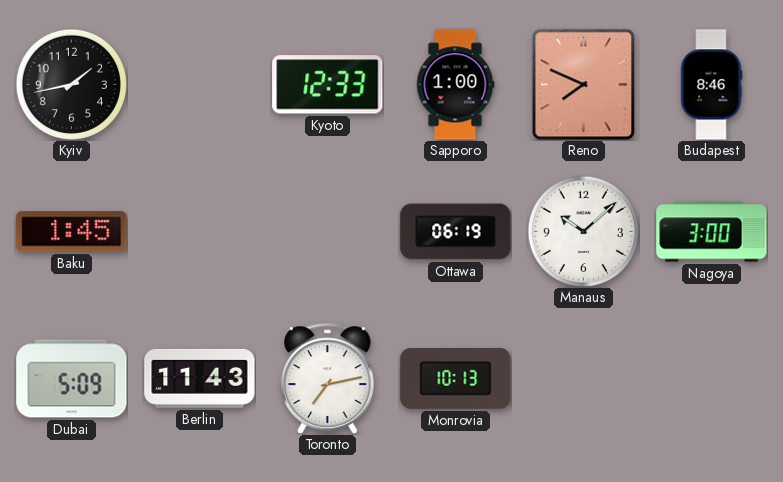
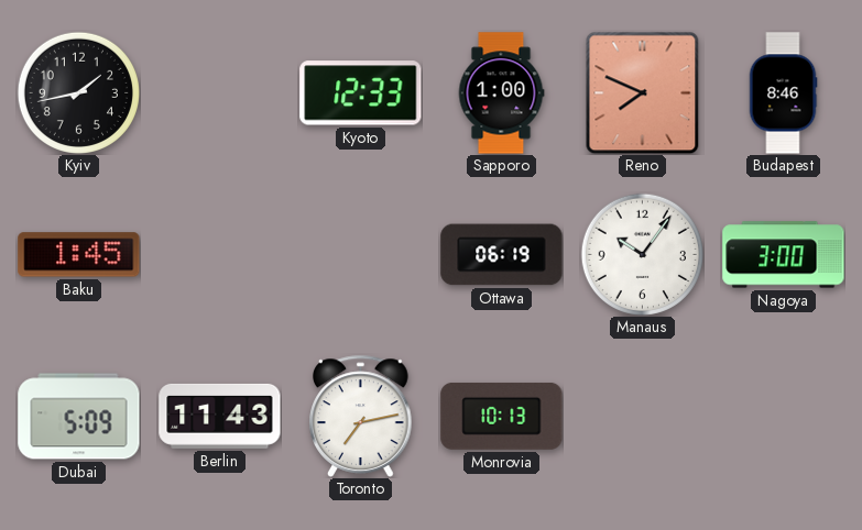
Manaus: 10:08 -> 10:06
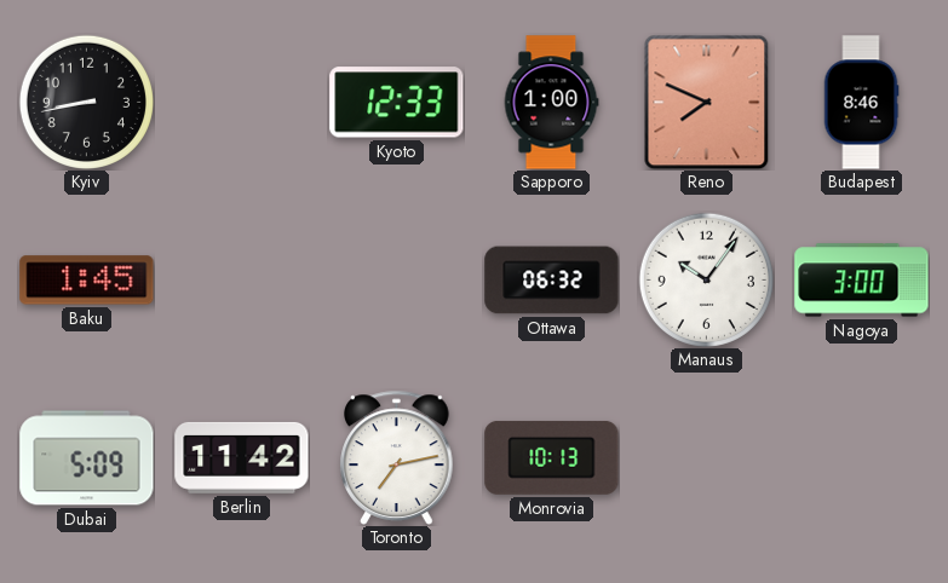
Kyiv: 1:43 -> 8:43
Ottawa: 06:19 -> 06:32
Berlin: 11:43 -> 11:42
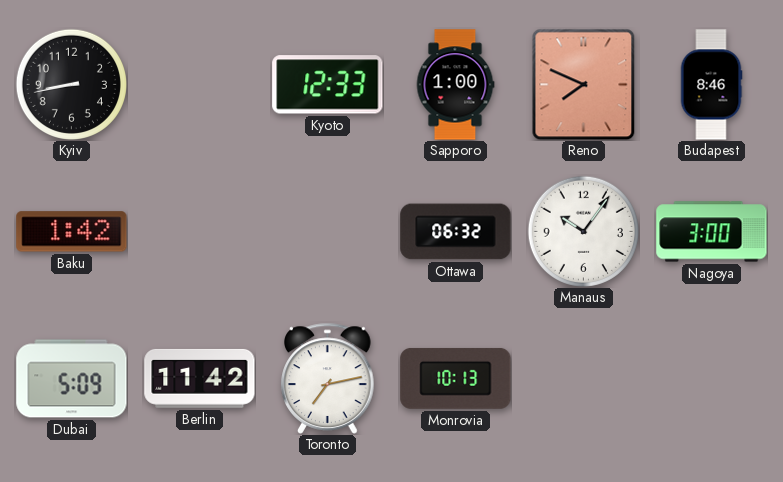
Baku: 1:45 -> 1:42
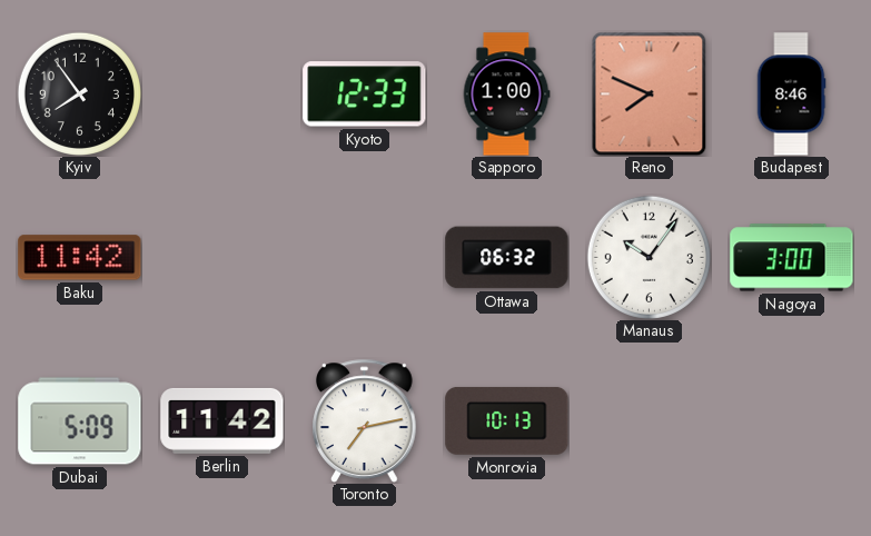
Kyiv: 8:43 -> 7:54
Baku: 1:42 -> 11:42
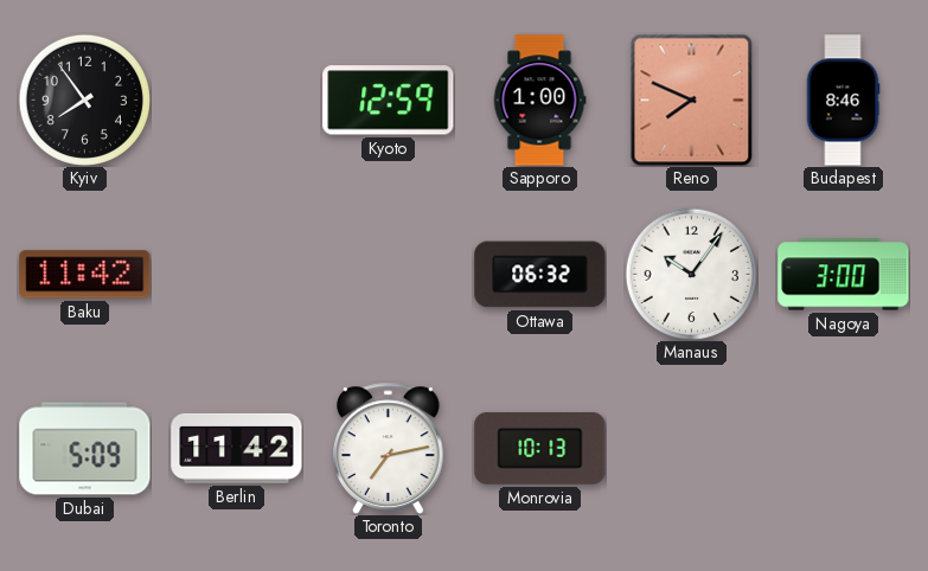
Kyoto: 12:33 -> 12:59
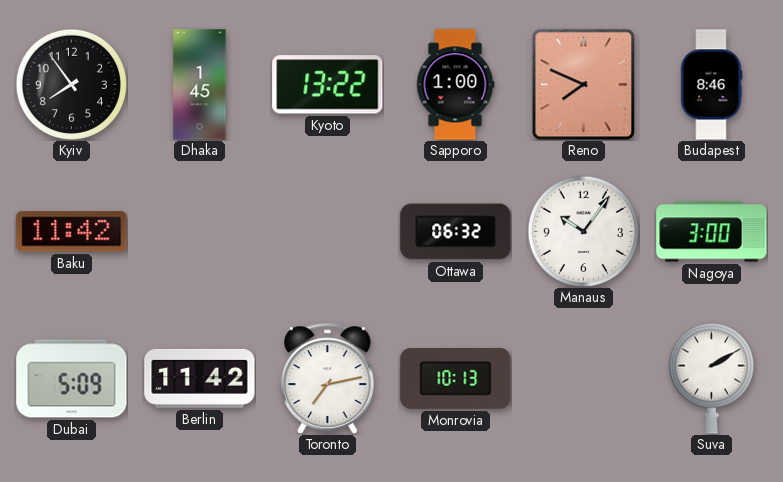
Dhaka: none -> 1:45
Kyoto: 12:59 -> 13:22
Suva: none -> 2:10
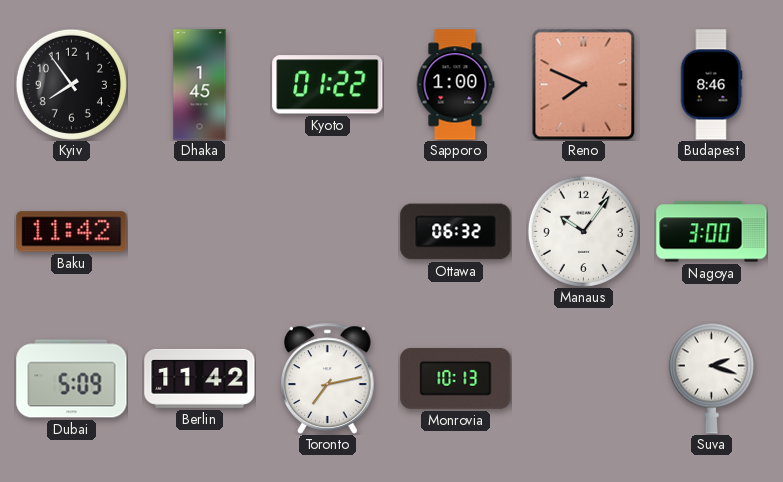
Kyoto: 13:22 -> 01:22
Suva: 2:10 -> 2:18
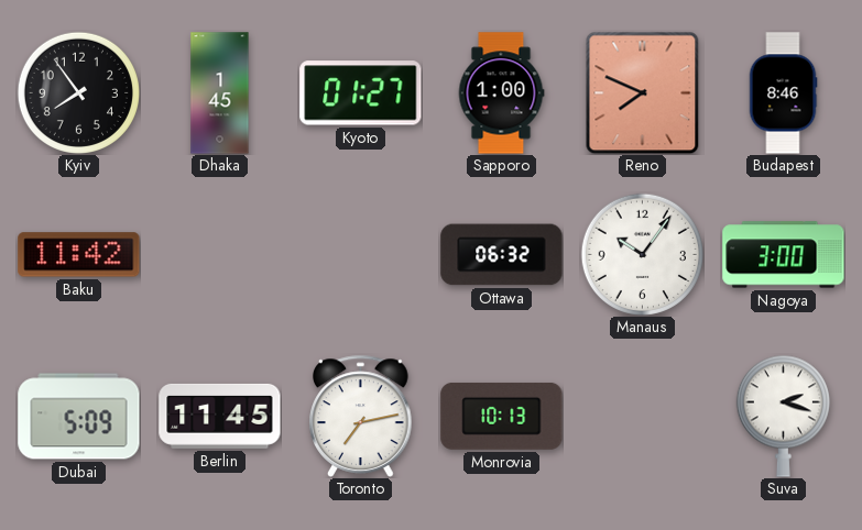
Kyoto: 01:22 -> 01:27
Berlin: 11:42 -> 11:45
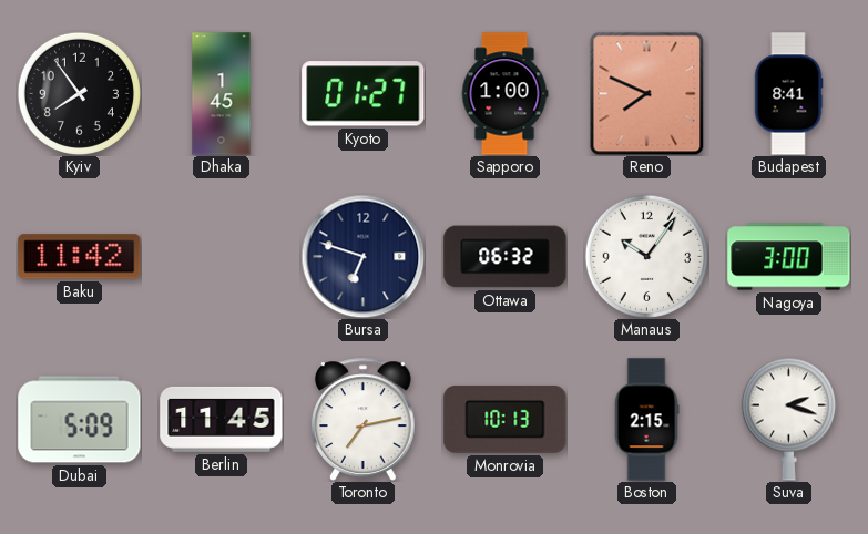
Budapest: 8:46 -> 8:41
Bursa: none -> 6:48
Boston: none -> 2:15
